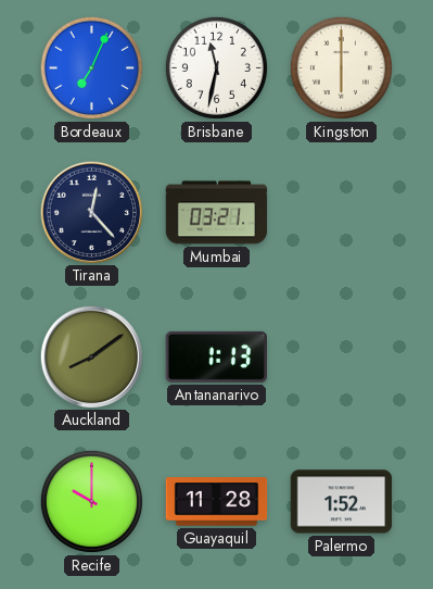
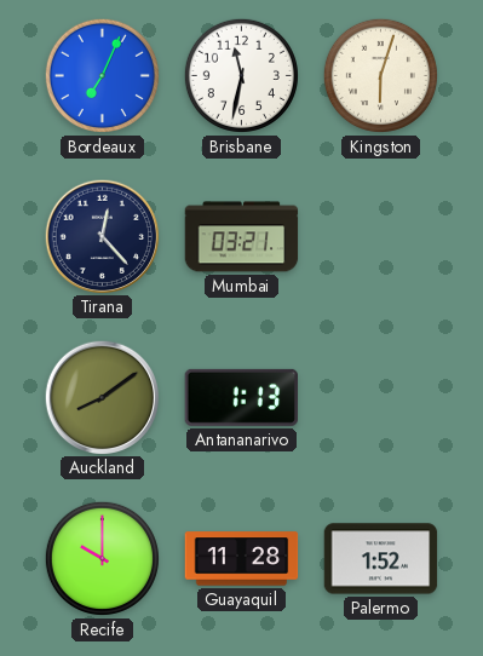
Kingston: 6:00 -> 6:03
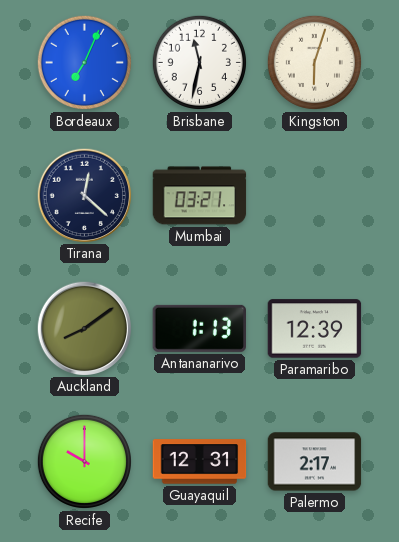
Tirana: 12:23 -> 12:22
Paramaribo: none -> 12:39
Guayaquil: 11:28 -> 12:31
Palermo: 1:52 -> 2:17
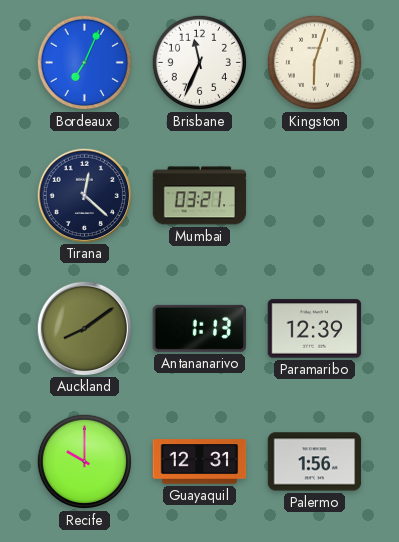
Brisbane: 11:32 -> 11:34
Palermo: 2:17 -> 1:56
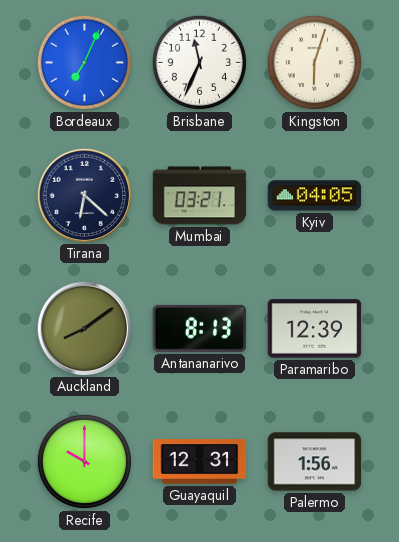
Tirana: 12:22 -> 6:22
Kyiv: none -> 04:05
Antananarivo: 1:13 -> 8:13
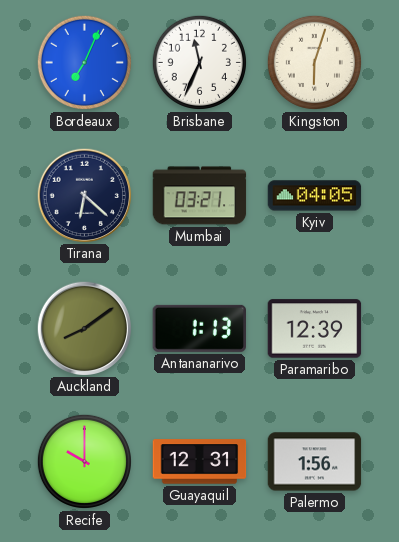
Antananarivo: 8:13 -> 1:13
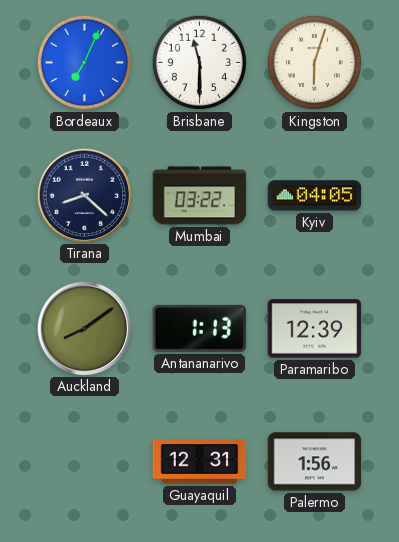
Brisbane: 11:34 -> 11:30
Tirana: 6:22 -> 8:22
Mumbai: 03:21 -> 03:22
Recife: 10:00 -> none
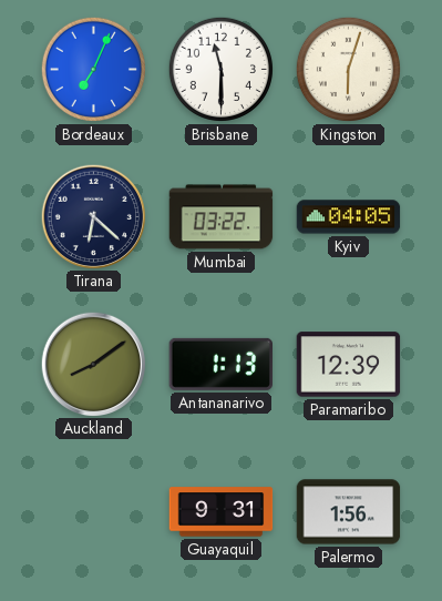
Tirana: 8:22 -> 6:22
Guayaquil: 12:31 -> 9:31
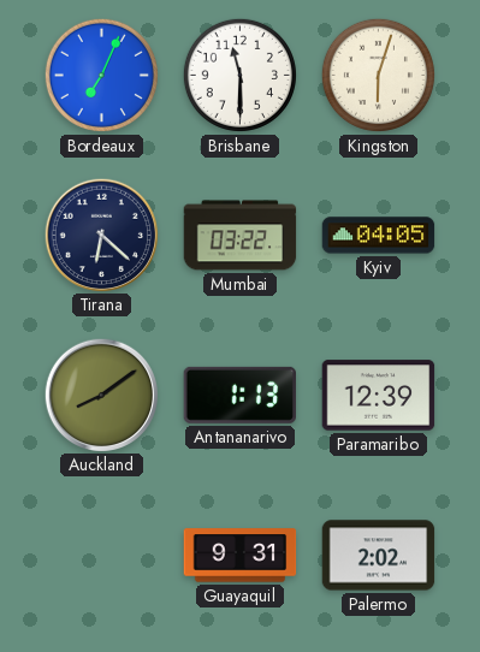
Palermo: 1:56 -> 2:02
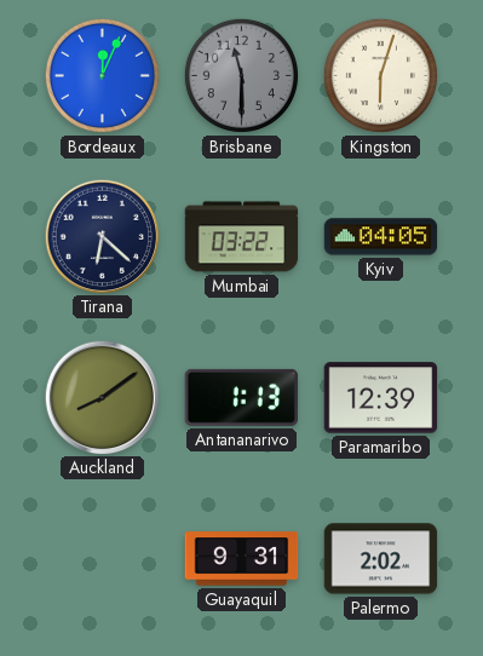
Bordeaux: 7:04 -> 12:04
Brisbane dial: white -> grey
